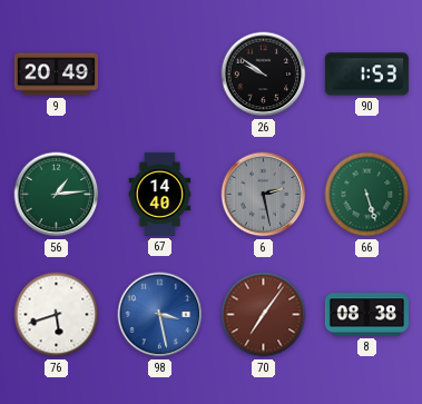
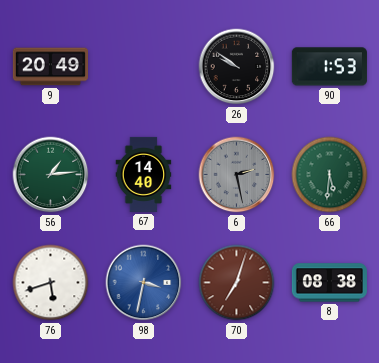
66: 5:27 -> 5:31
98: 3:28 -> 3:32
70: 7:06 -> 7:03
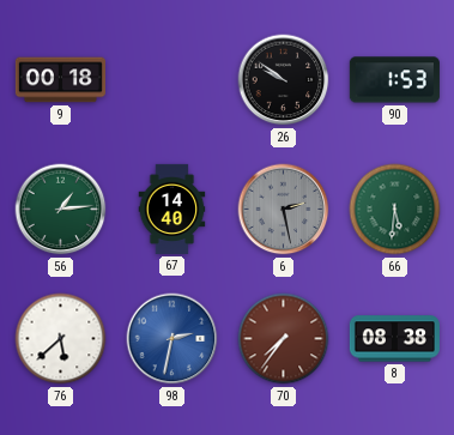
9: 20:49 -> 00:18
76: 5:42 -> 5:38
98: 3:32 -> 2:32
70: 7:03 -> 7:36
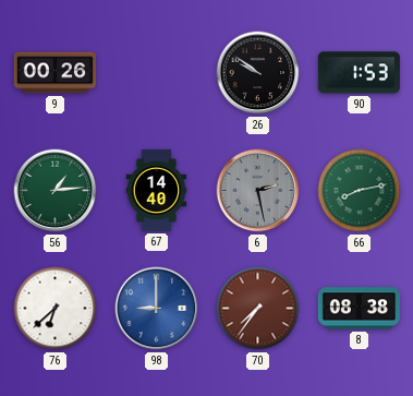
9: 00:18 -> 00:26
66: 5:31 -> 8:13
76: 5:38 -> 6:38
98: 2:32 -> 9:00
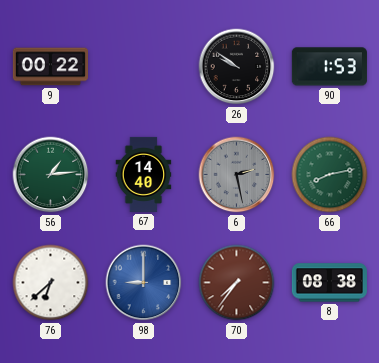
9: 00:26 -> 00:22
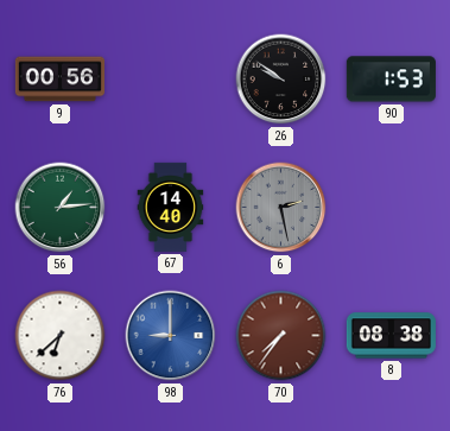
9: 00:22 -> 00:56
66: 8:13 -> none
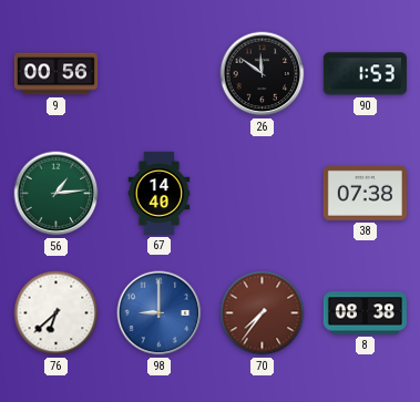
26: 9:51 -> 11:51
6: 2:28 -> none
38: none -> 07:38
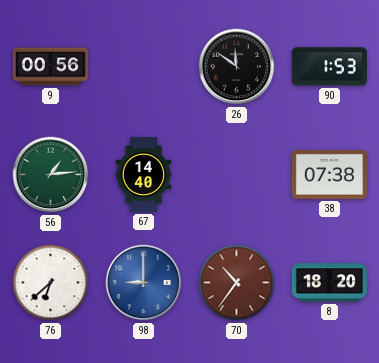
70: 7:36 -> 10:36
8: 08:38 -> 18:20
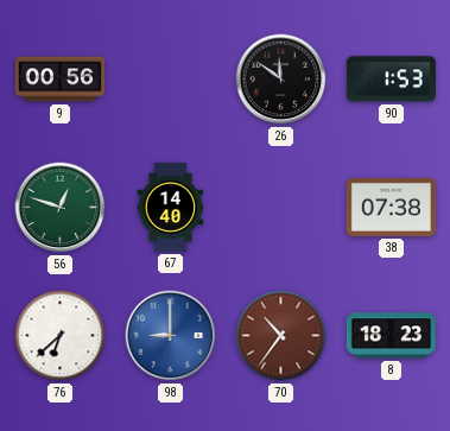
56: 1:14 -> 12:48
8: 18:20 -> 18:23
